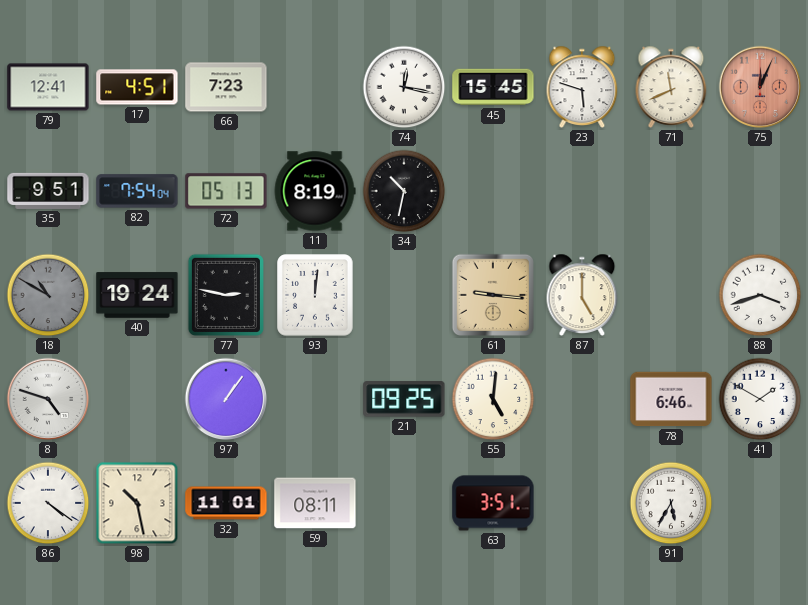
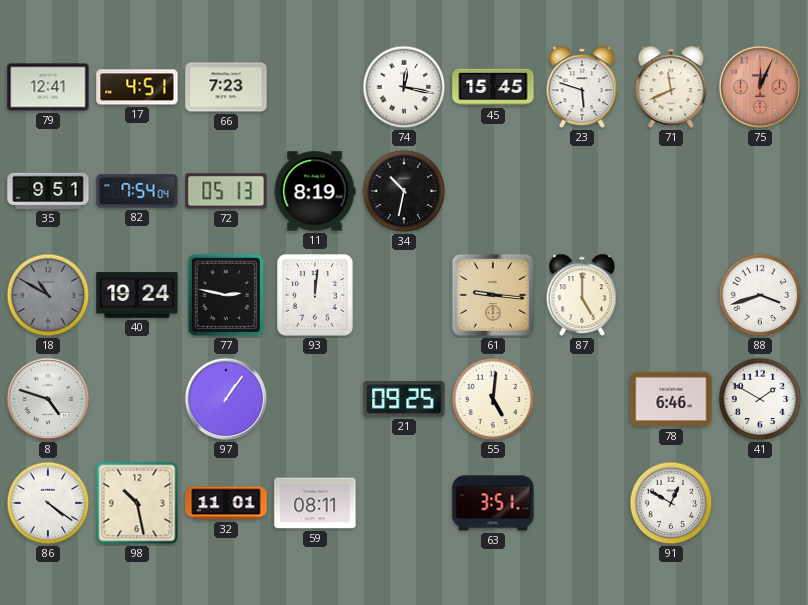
91: 5:35 -> 12:50
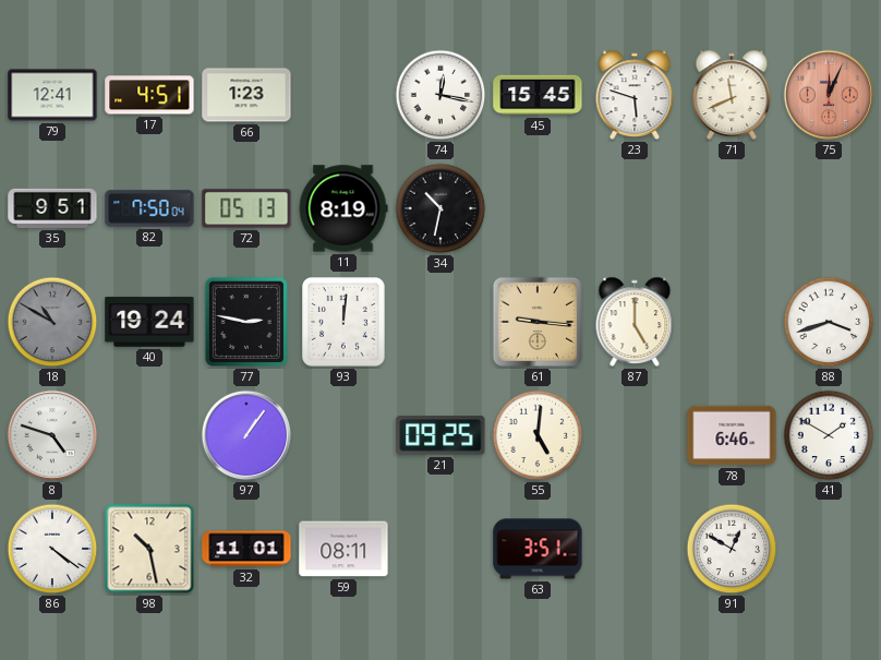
66: 7:23 -> 1:23
82: 7:54 -> 7:50
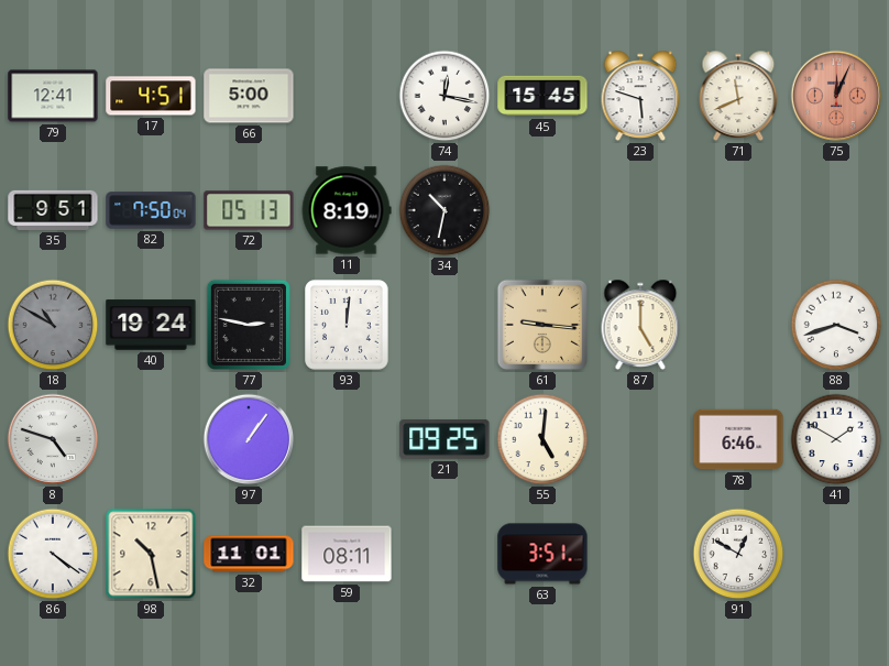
66: 1:23 -> 5:00
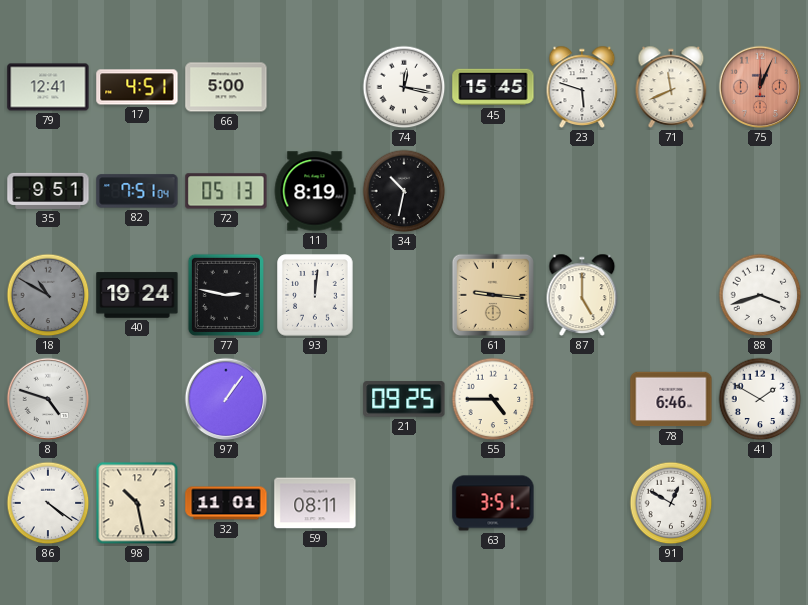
82: 7:50 -> 7:51
55: 5:01 -> 4:45
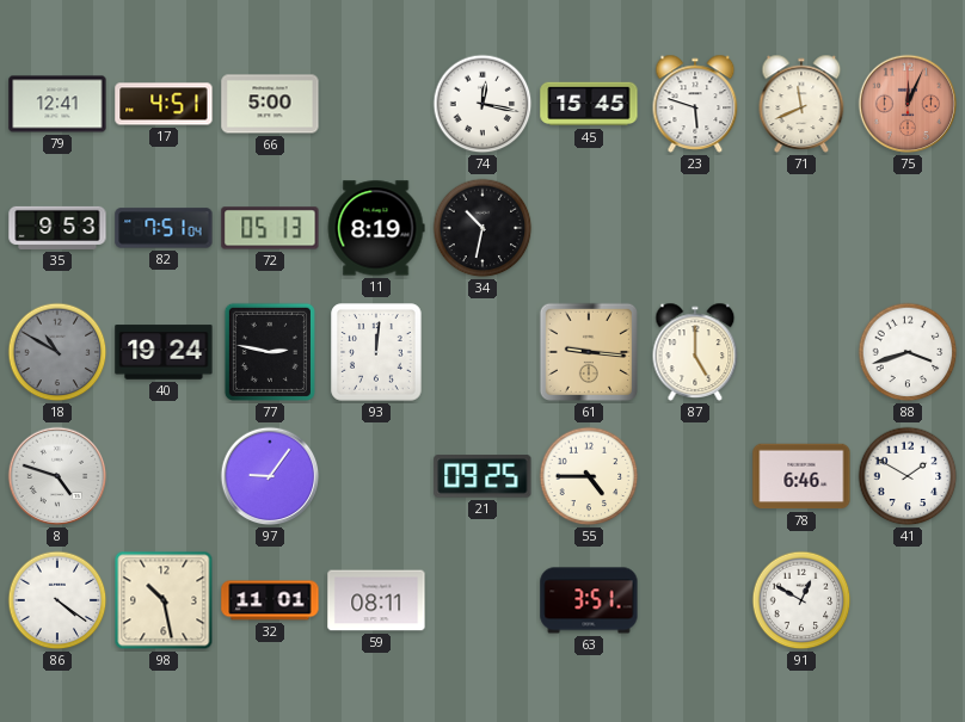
35: 9:51 -> 9:53
97: 1:06 -> 9:06
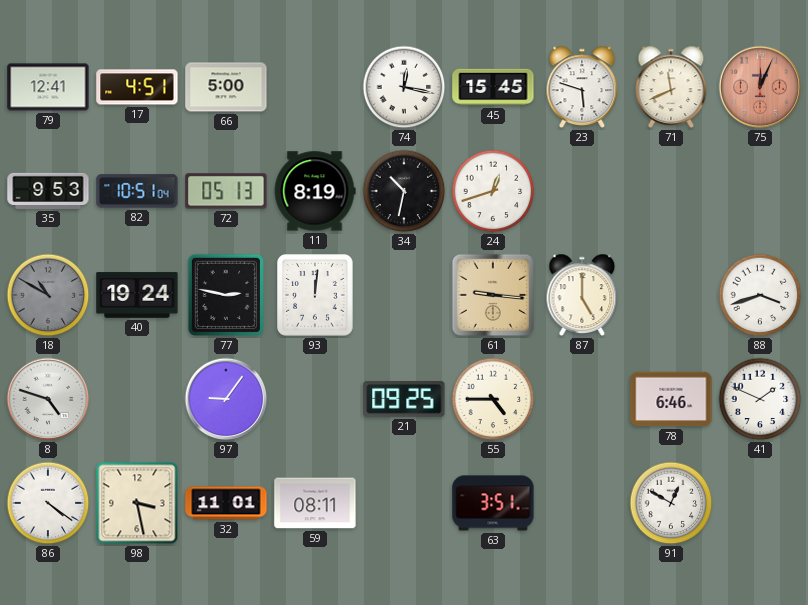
82: 7:51 -> 10:51
24: none -> 12:42
41: 1:50 -> 1:49
98: 10:28 -> 3:28
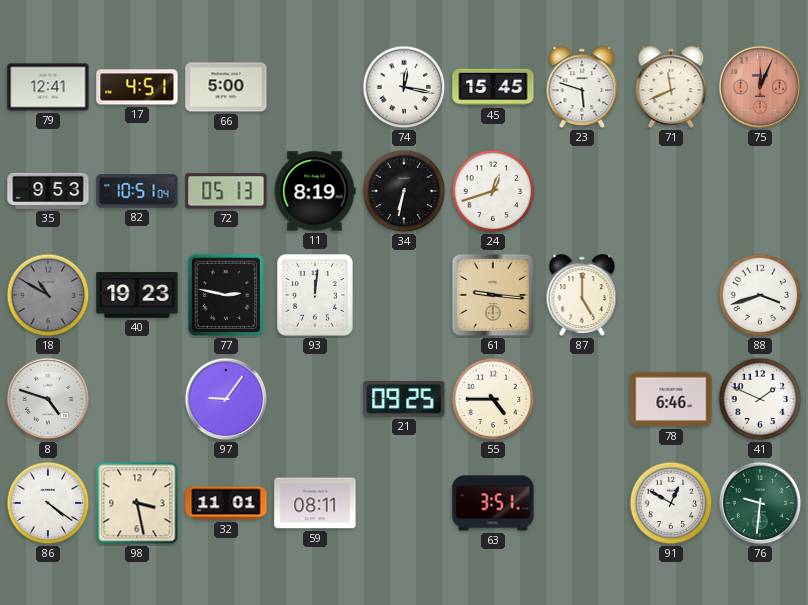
34: 10:32 -> 6:32
40: 19:24 -> 19:23
76: none -> 9:31
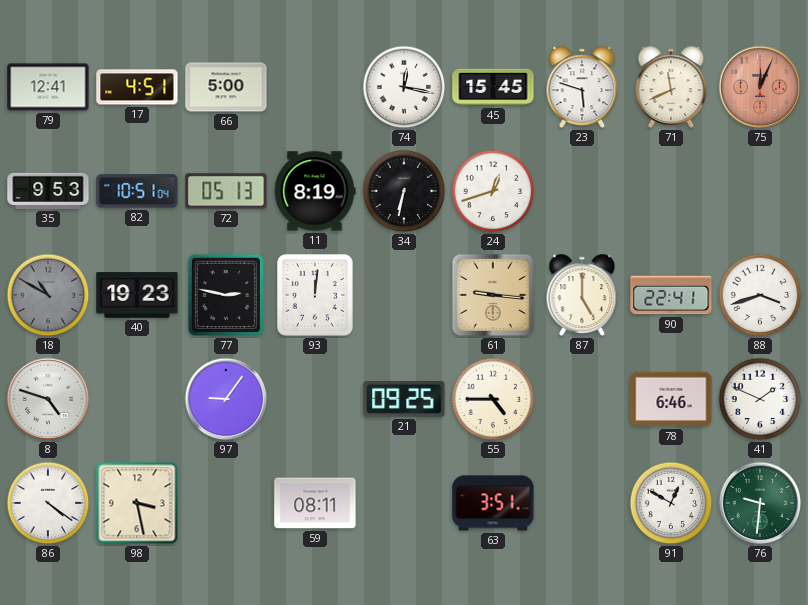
90: none -> 22:41
32: 11:01 -> none
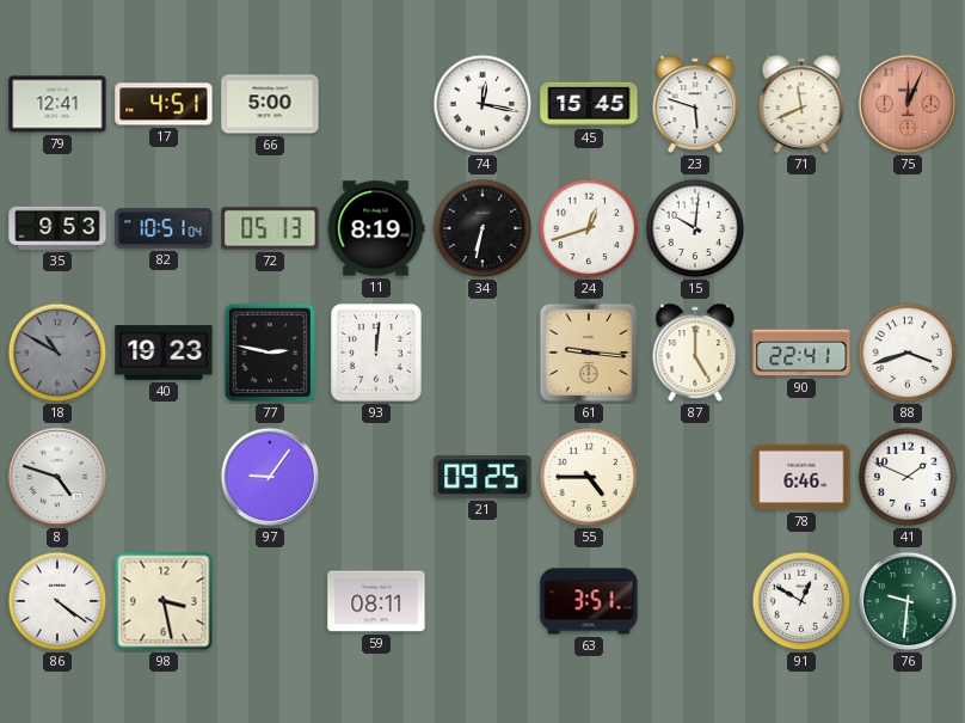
15: none -> 10:01
